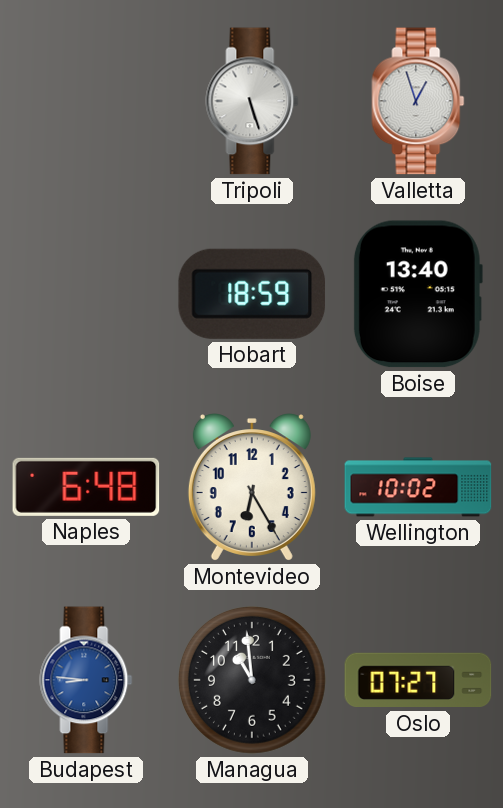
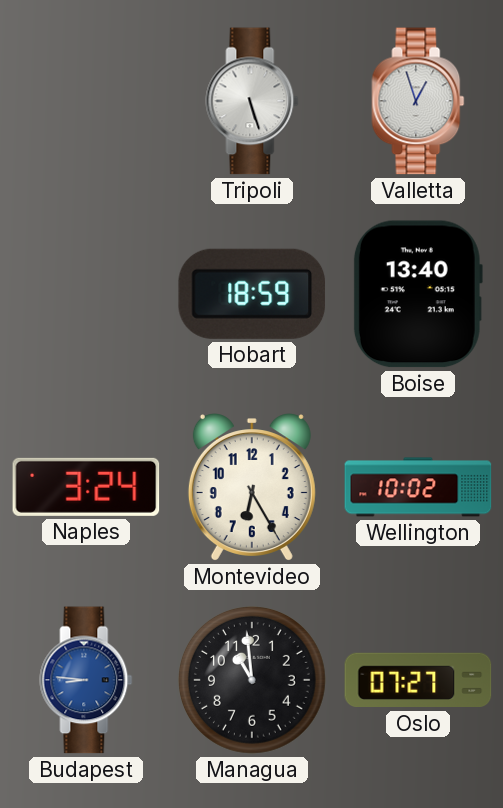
Naples: 6:48 -> 3:24
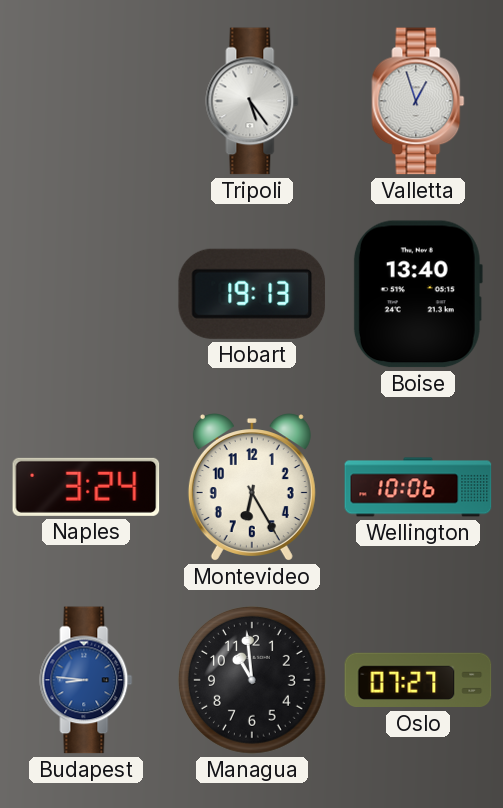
Tripoli: 5:27 -> 5:24
Hobart: 18:59 -> 19:13
Wellington: 10:02 -> 10:06
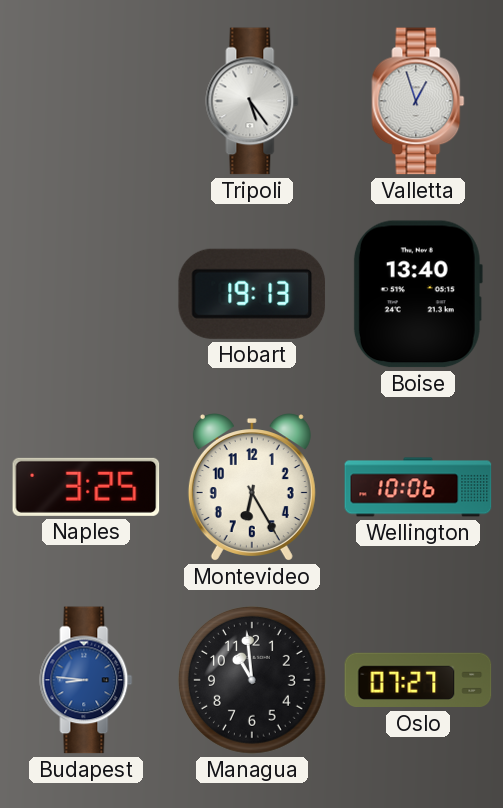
Naples: 3:24 -> 3:25
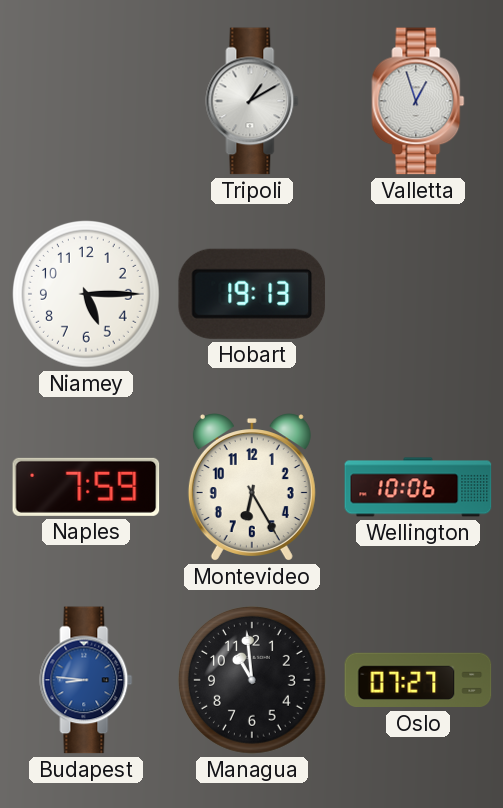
Tripoli: 5:24 -> 1:10
Niamey: none -> 5:15
Boise: 13:40 -> none
Naples: 3:25 -> 7:59
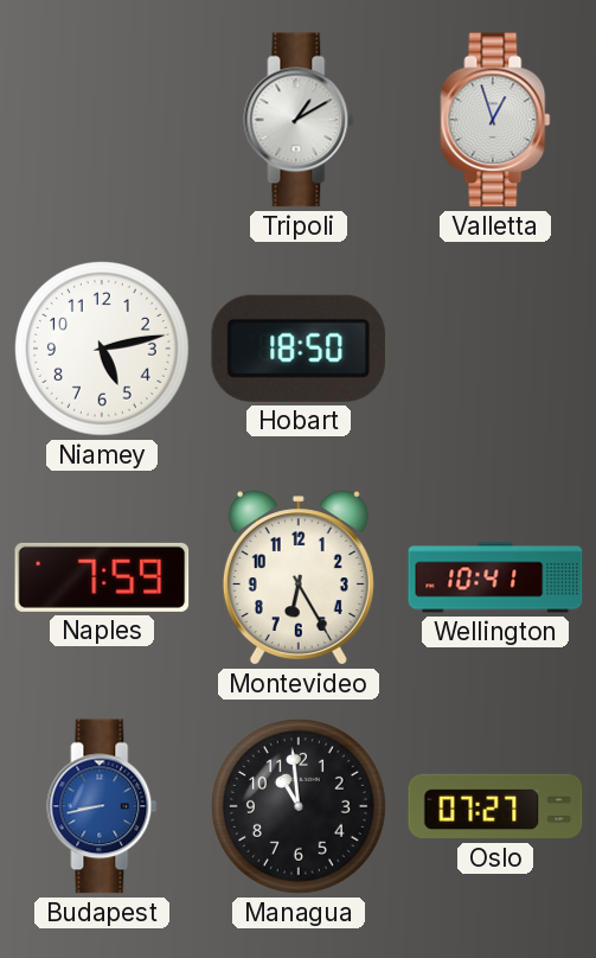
Niamey: 5:15 -> 5:13
Hobart: 19:13 -> 18:50
Wellington: 10:06 -> 10:41
Budapest: 8:46 -> 8:43
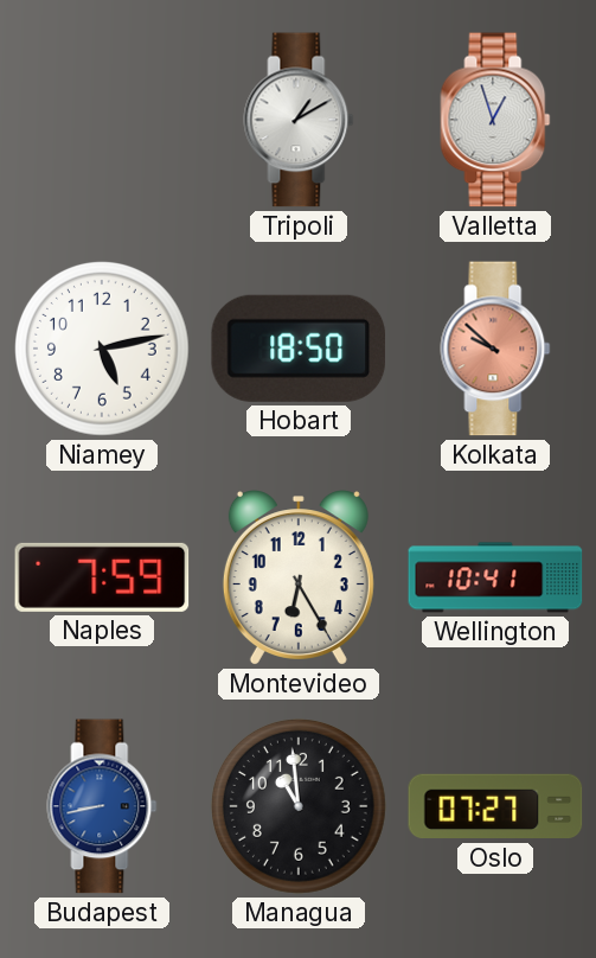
Kolkata: none -> 9:52
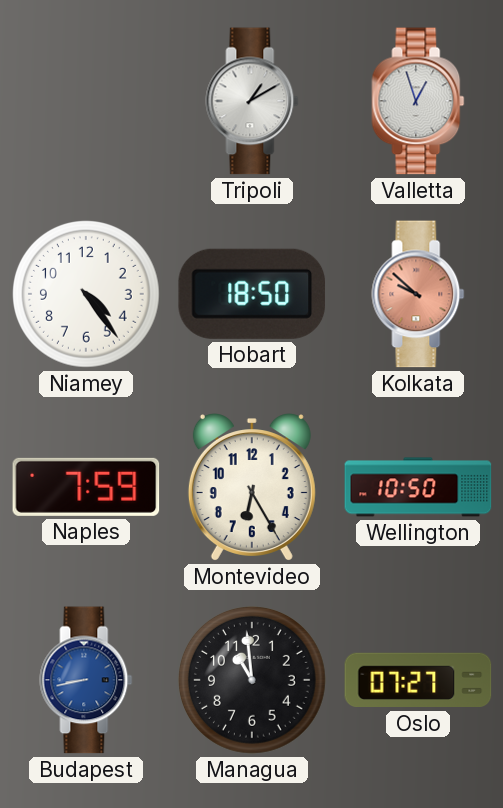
Niamey: 5:13 -> 4:24
Wellington: 10:41 -> 10:50
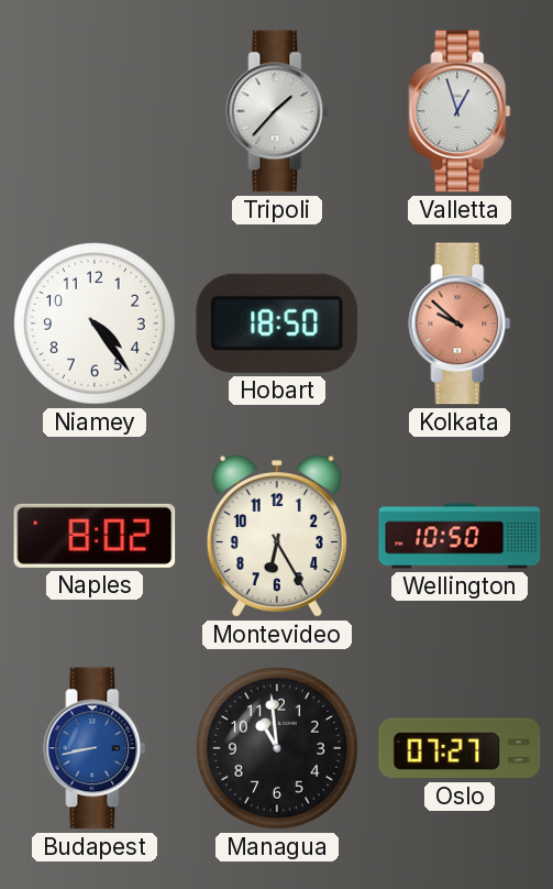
Tripoli: 1:10 -> 1:37
Naples: 7:59 -> 8:02
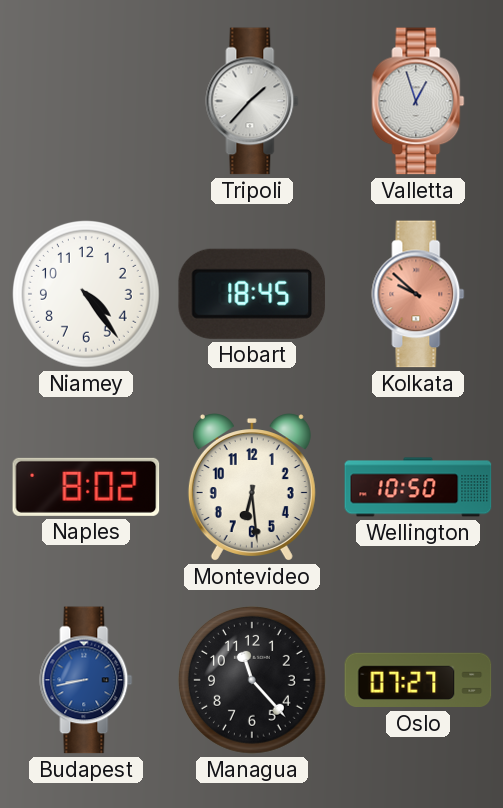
Hobart: 18:50 -> 18:45
Montevideo: 6:25 -> 6:29
Managua: 10:59 -> 11:23
